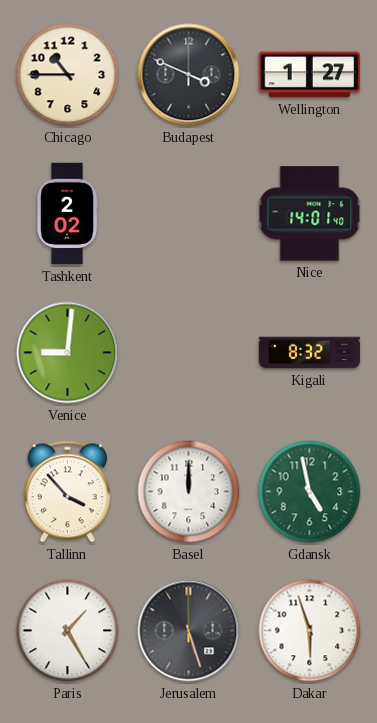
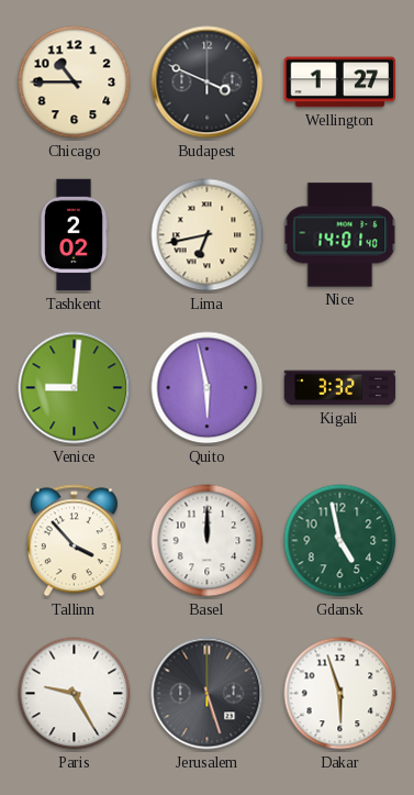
Lima: none -> 6:43
Quito: none -> 5:58
Kigali: 8:32 -> 3:32
Paris: 1:25 -> 9:25
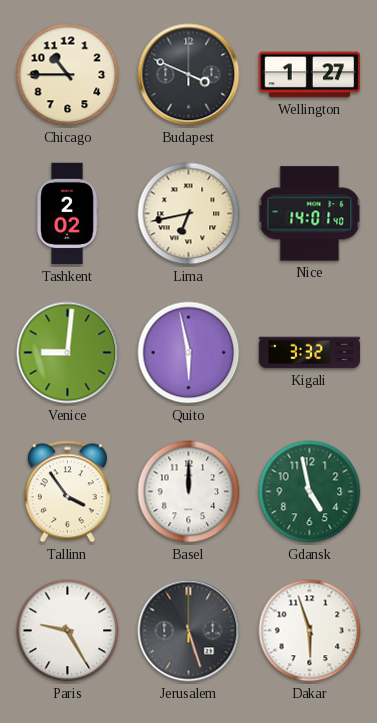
Tallinn: 3:53 -> 3:54
